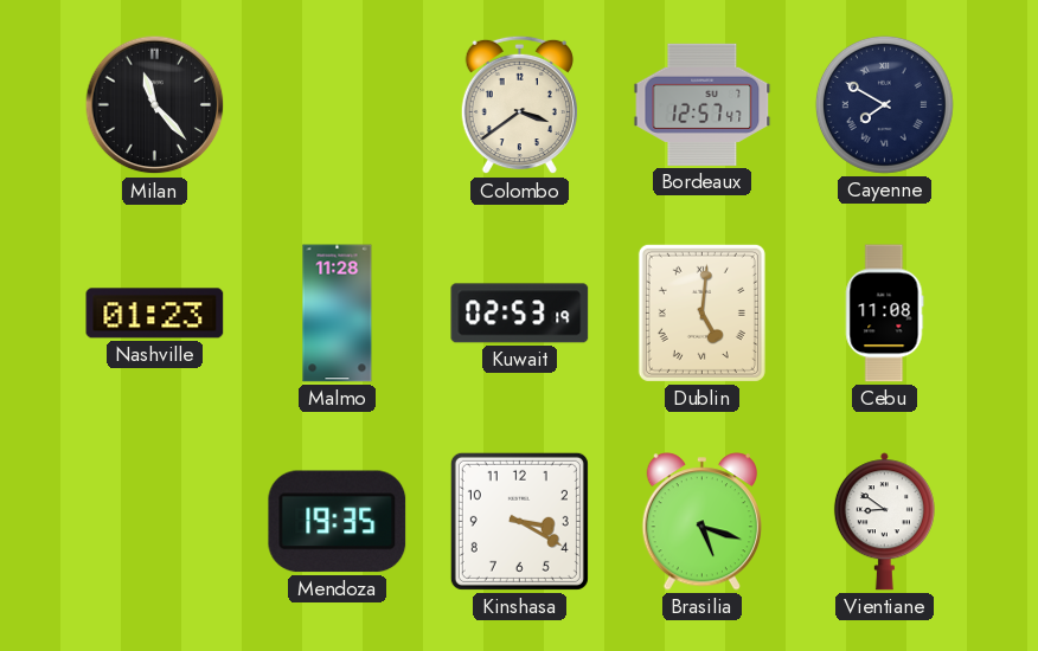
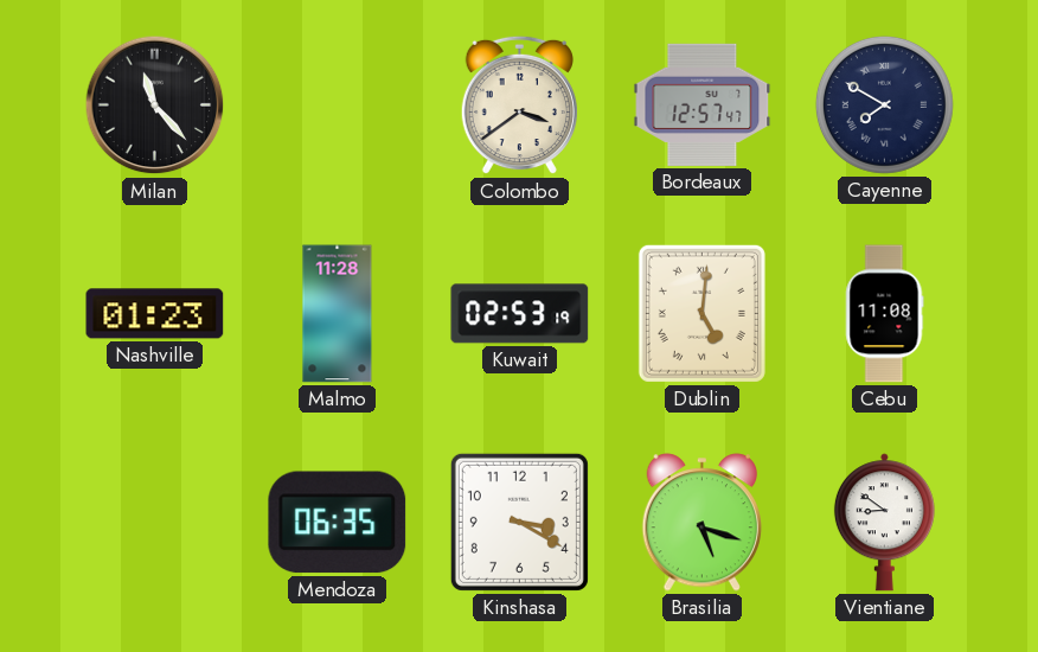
Mendoza: 19:35 -> 06:35
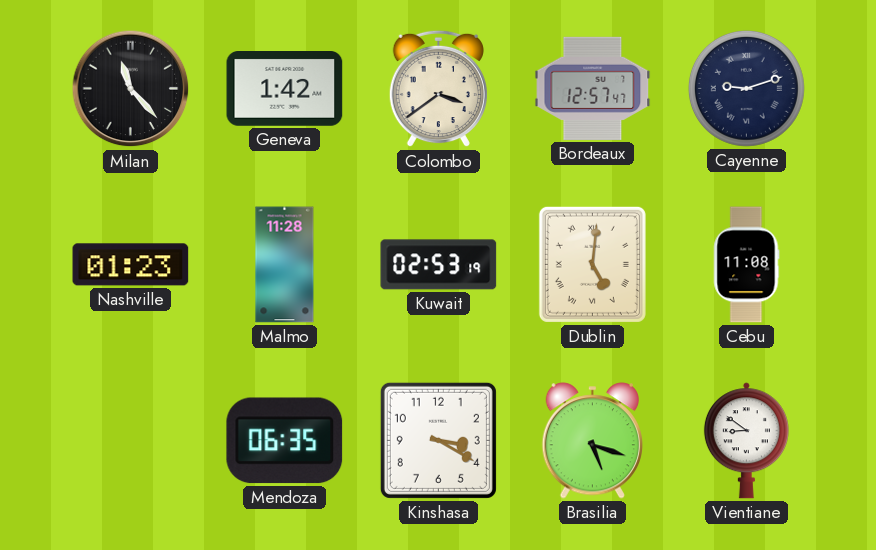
Geneva: none -> 1:42
Cayenne: 7:50 -> 9:12
